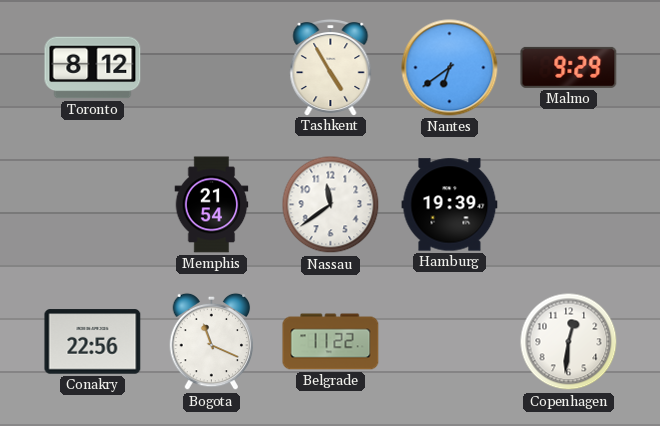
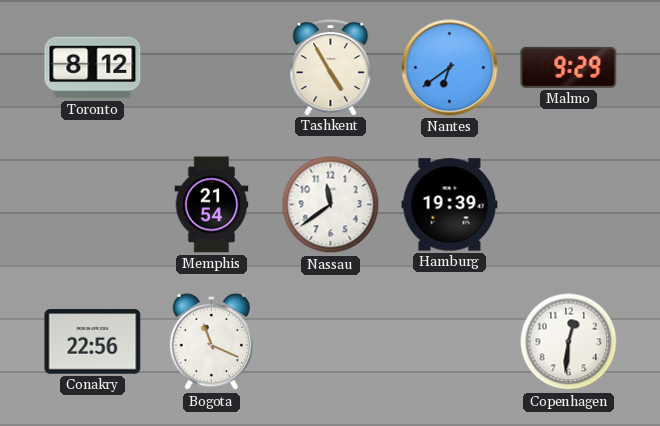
Belgrade: 11:22 -> none
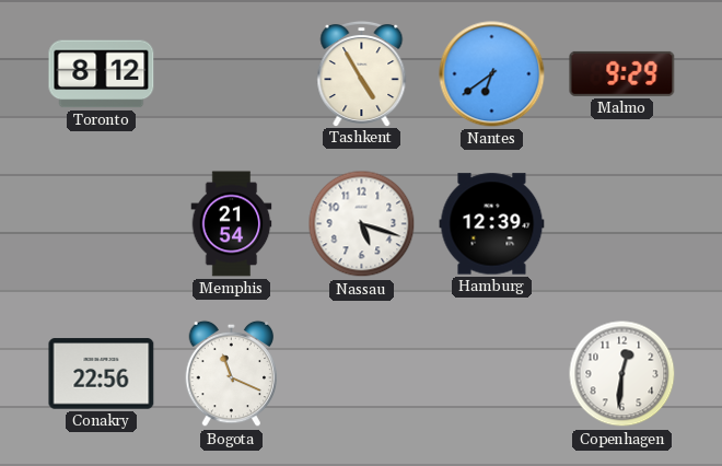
Nassau: 11:39 -> 5:18
Hamburg: 19:39 -> 12:39
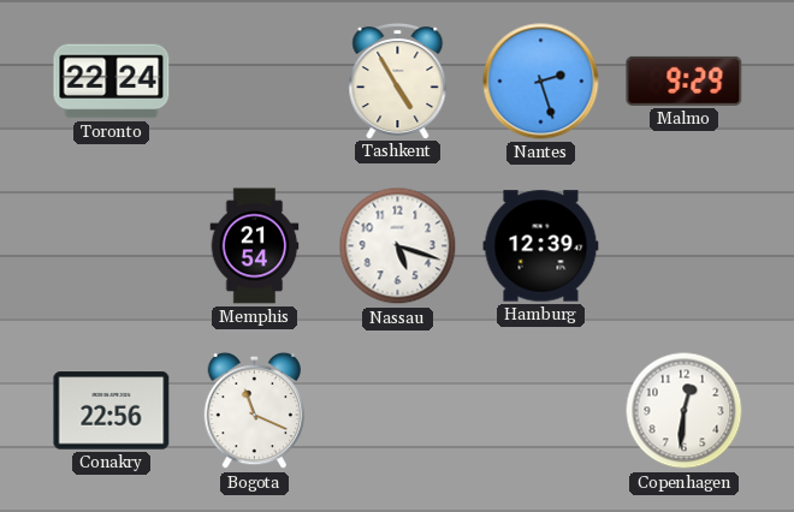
Toronto: 8:12 -> 22:24
Nantes: 6:39 -> 2:27
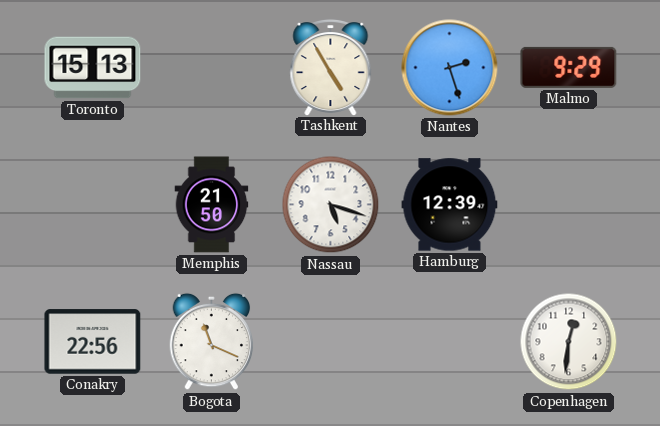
Toronto: 22:24 -> 15:13
Memphis: 21:54 -> 21:50
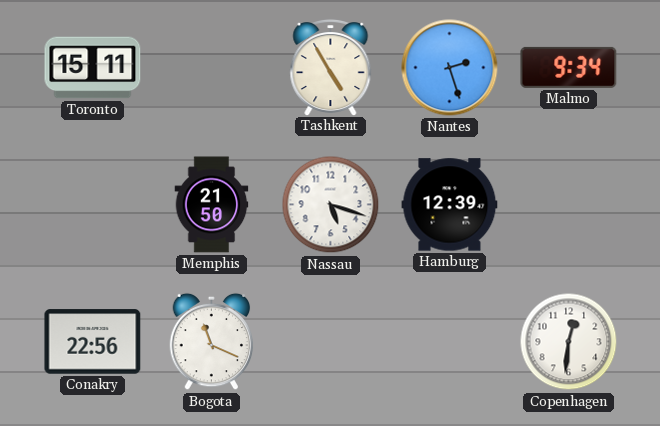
Toronto: 15:13 -> 15:11
Malmo: 9:29 -> 9:34
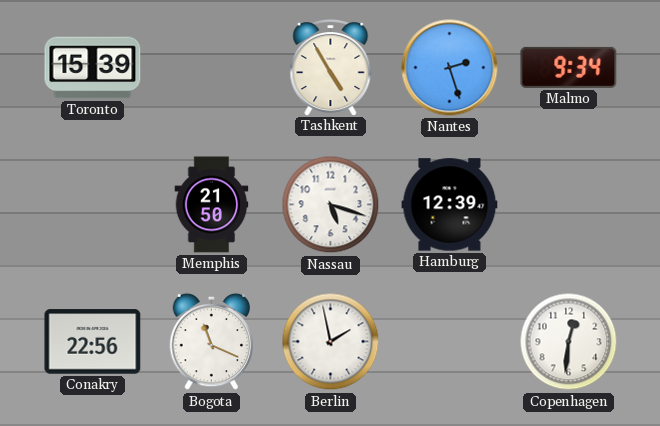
Toronto: 15:11 -> 15:39
Berlin: none -> 1:58
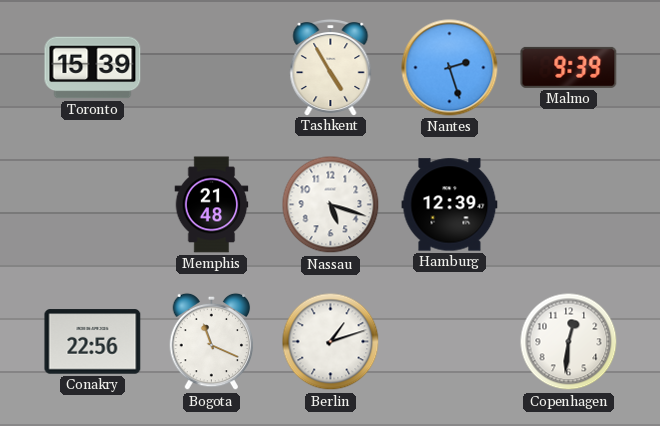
Malmo: 9:34 -> 9:39
Memphis: 21:50 -> 21:48
Berlin: 1:58 -> 1:12
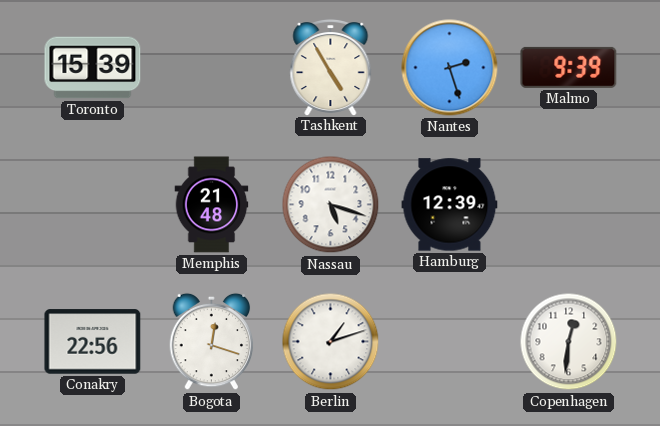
Bogota: 11:19 -> 12:18
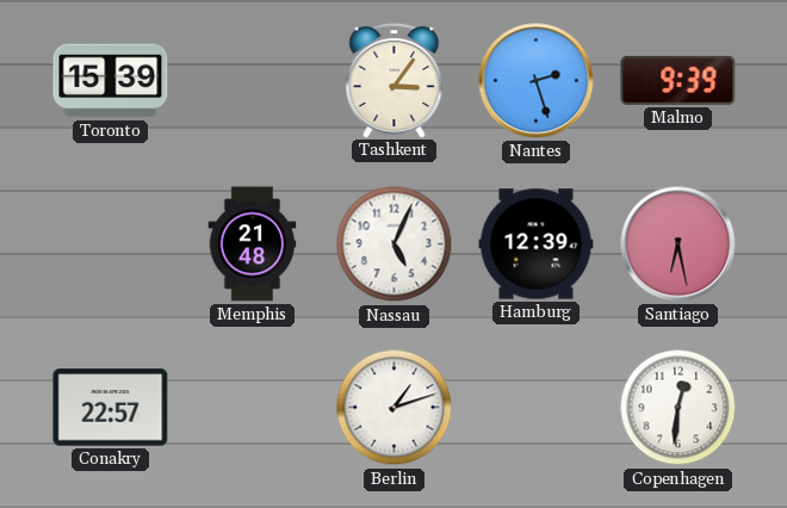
Tashkent: 4:55 -> 3:06
Nassau: 5:18 -> 5:04
Santiago: none -> 6:28
Conakry: 22:56 -> 22:57
Bogota: 12:18 -> none
